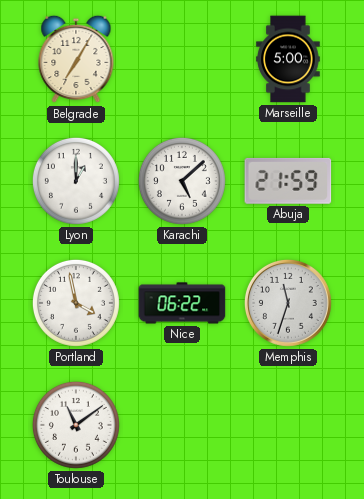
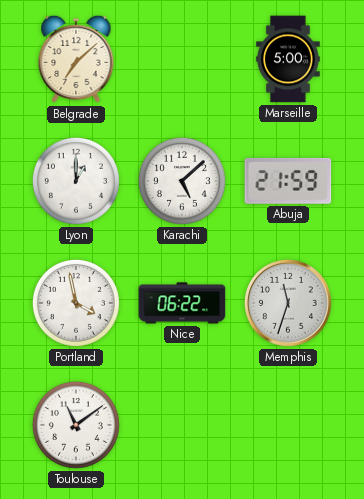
Belgrade: 7:05 -> 7:08
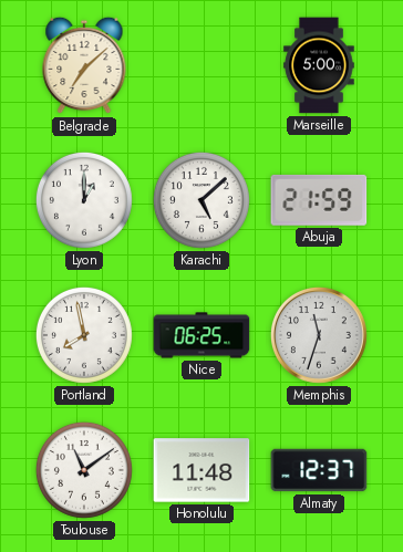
Portland: 3:58 -> 7:58
Nice: 06:22 -> 06:25
Honolulu: none -> 11:48
Almaty: none -> 12:37
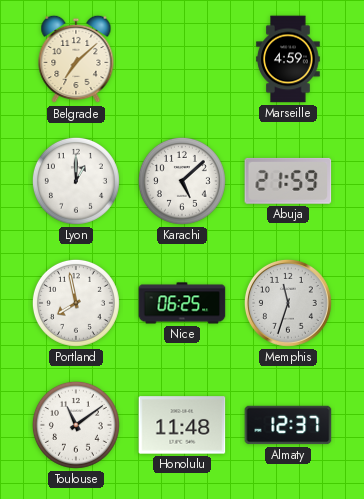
Marseille: 5:00 -> 4:59
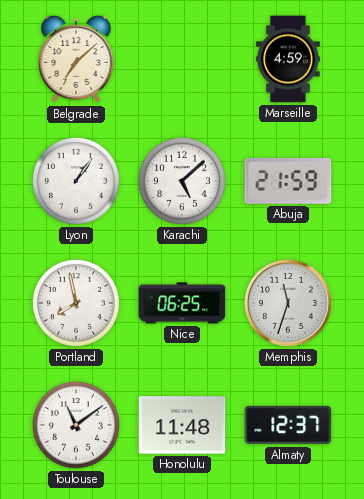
Lyon: 1:00 -> 1:06
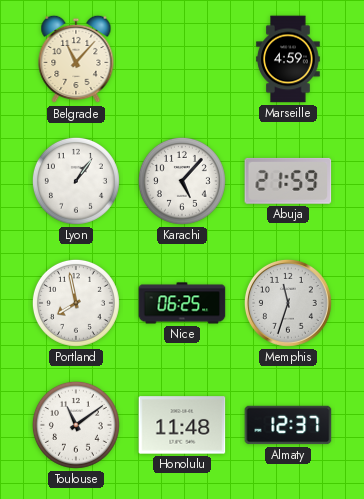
Belgrade: 7:08 -> 11:07
Karachi: 5:08 -> 5:07
